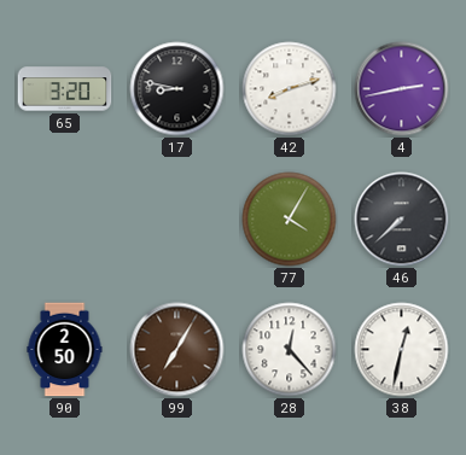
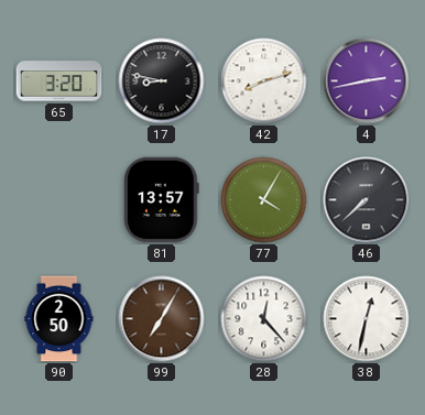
81: none -> 13:57
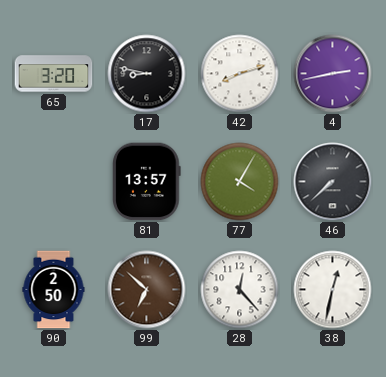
99: 7:05 -> 6:52
